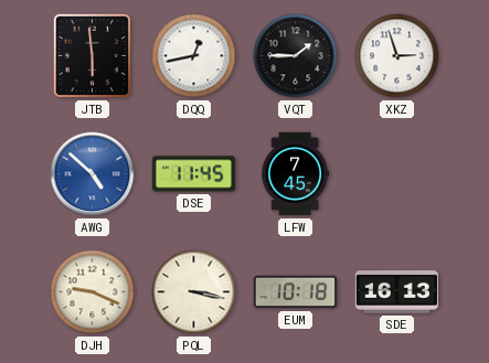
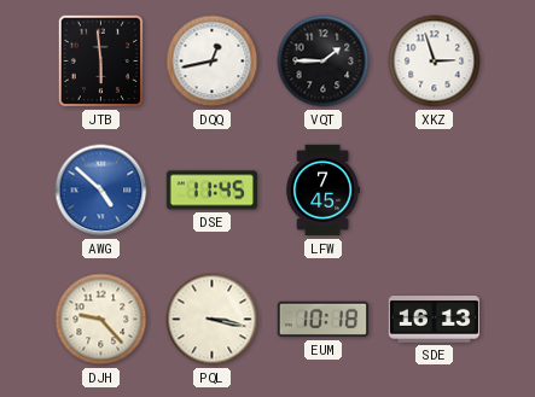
DJH: 9:19 -> 9:23
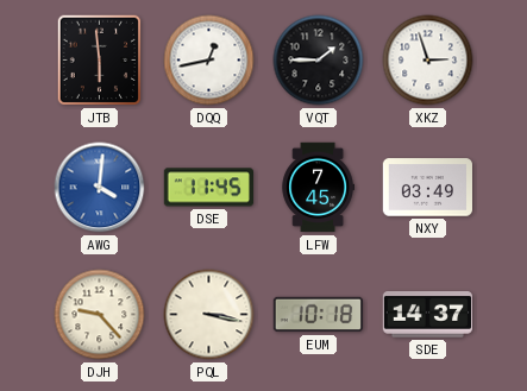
AWG: 4:52 -> 4:01
NXY: none -> 03:49
SDE: 16:13 -> 14:37
